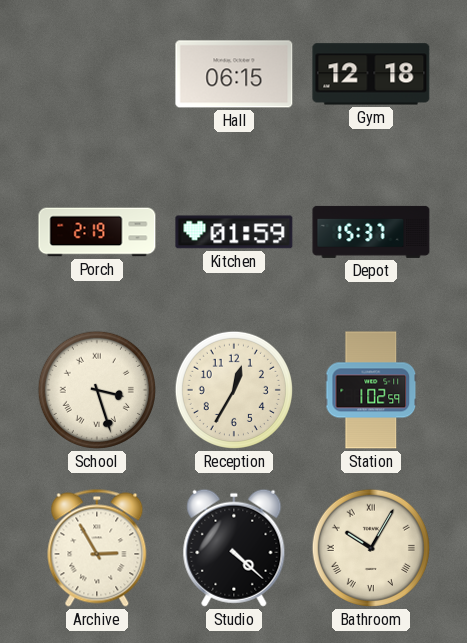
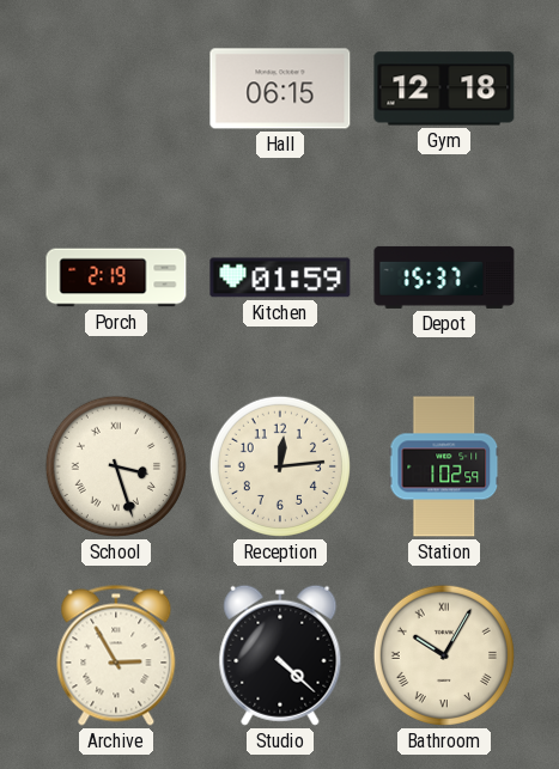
Reception: 12:35 -> 12:14
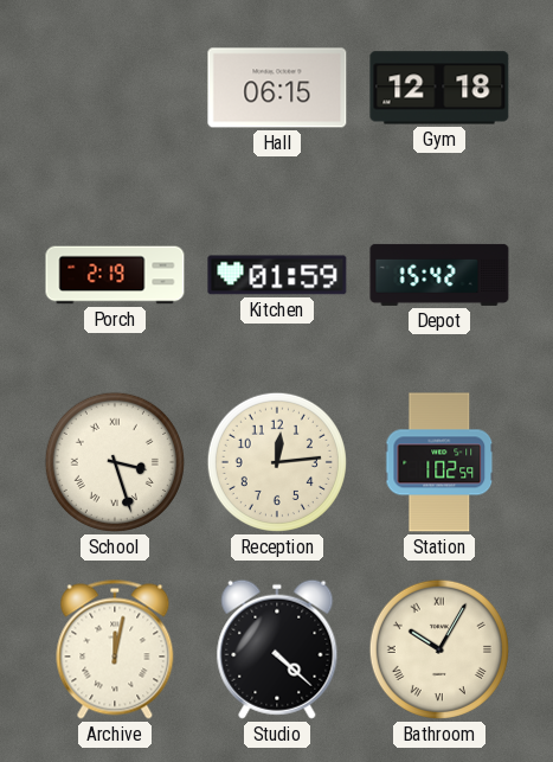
Depot: 15:37 -> 15:42
Archive: 2:55 -> 12:02
